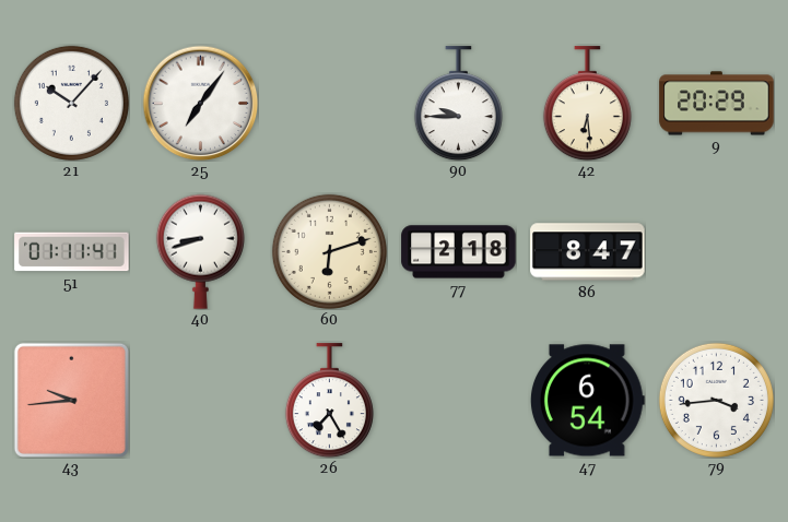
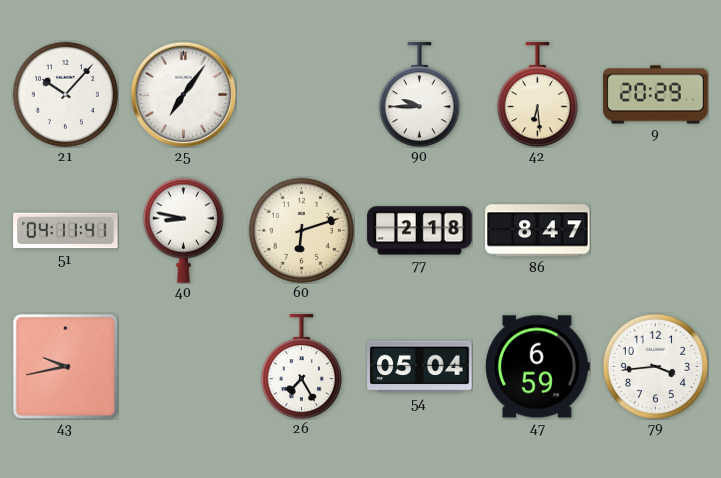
51: 01:11 -> 04:11
40: 8:42 -> 8:47
43: 9:44 -> 9:43
54: none -> 05:04
47: 6:54 -> 6:59
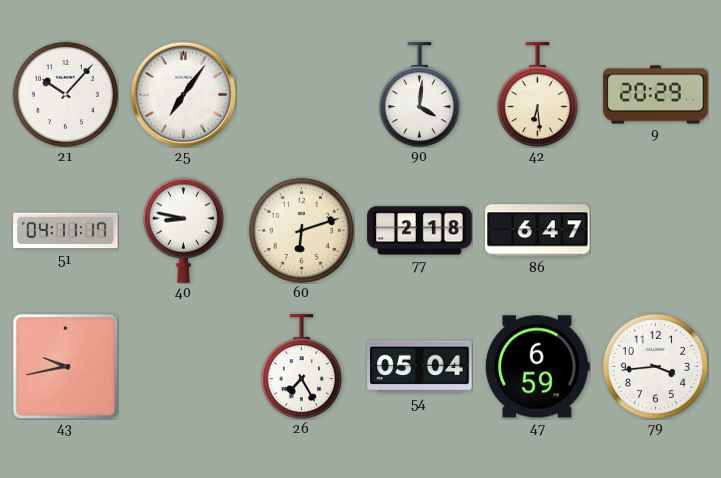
90: 9:45 -> 4:01
51: 04:11:41 -> 04:11:17
86: 8:47 -> 6:47
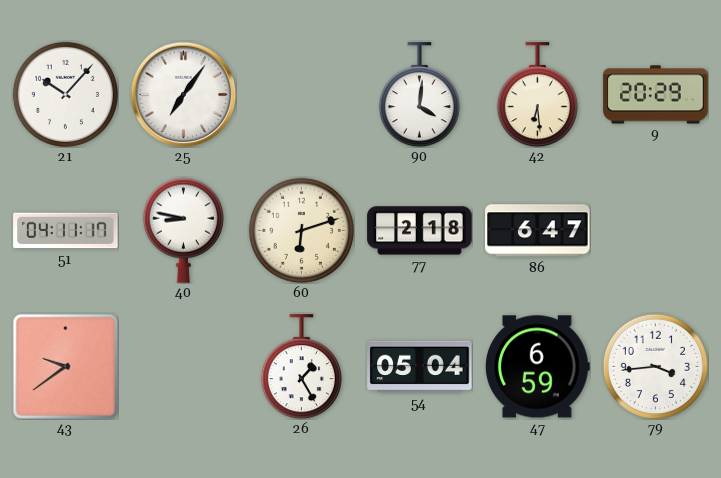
43: 9:43 -> 9:39
26: 7:25 -> 1:25
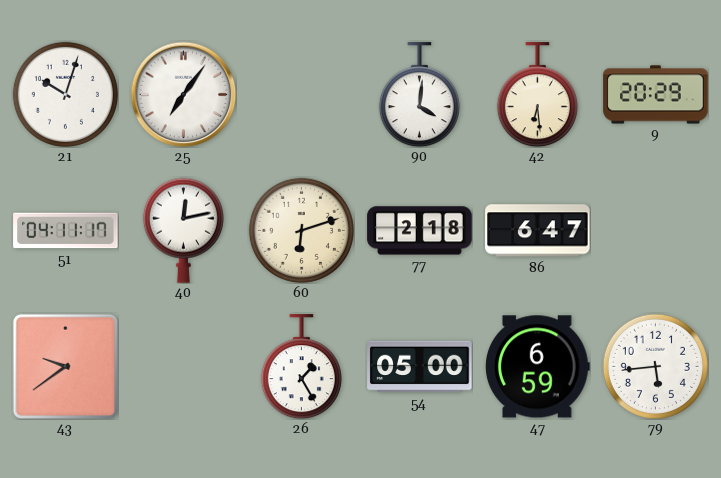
21: 10:07 -> 10:03
40: 8:47 -> 12:13
54: 05:04 -> 05:00
79: 3:44 -> 5:44
